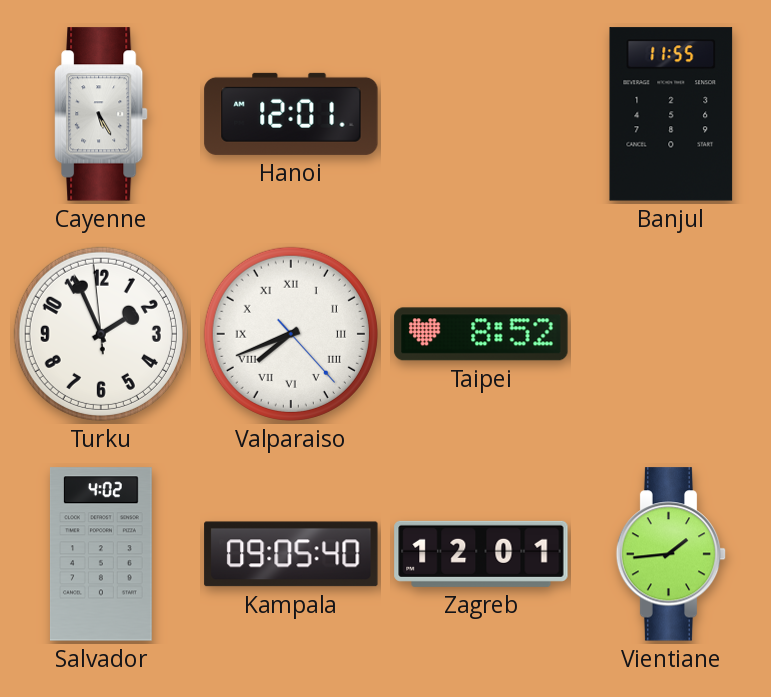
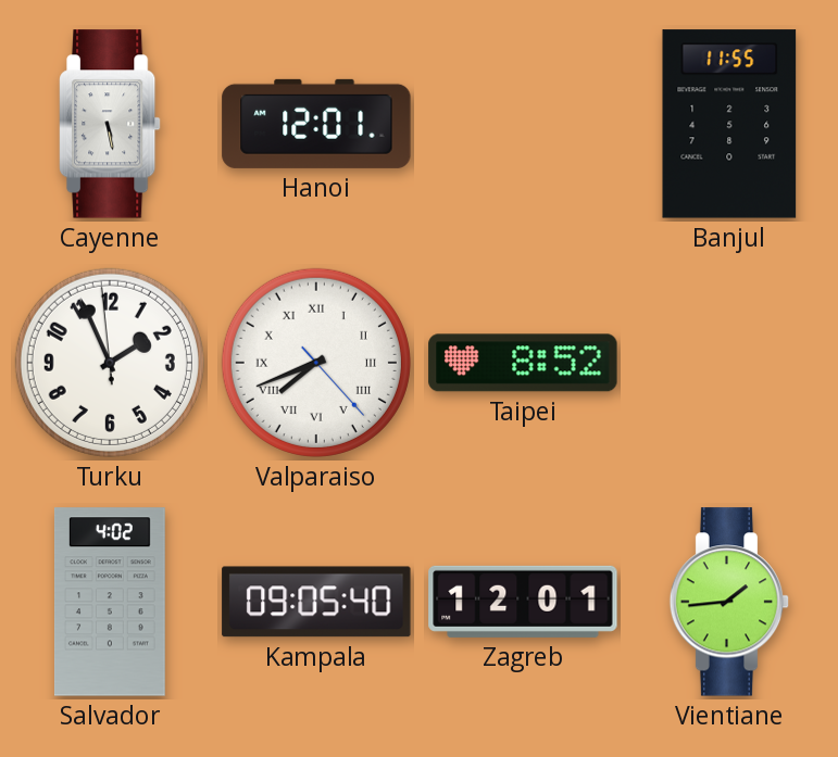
Cayenne: 5:25 -> 5:28
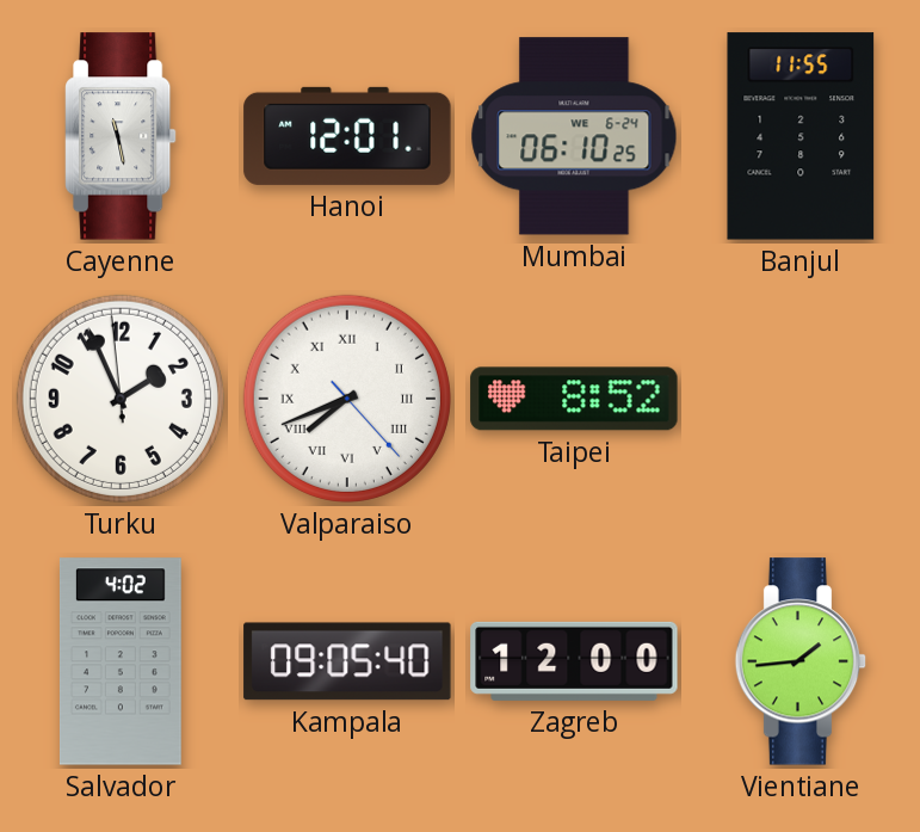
Cayenne: 5:28 -> 11:28
Mumbai: none -> 06:10
Zagreb: 12:01 -> 12:00
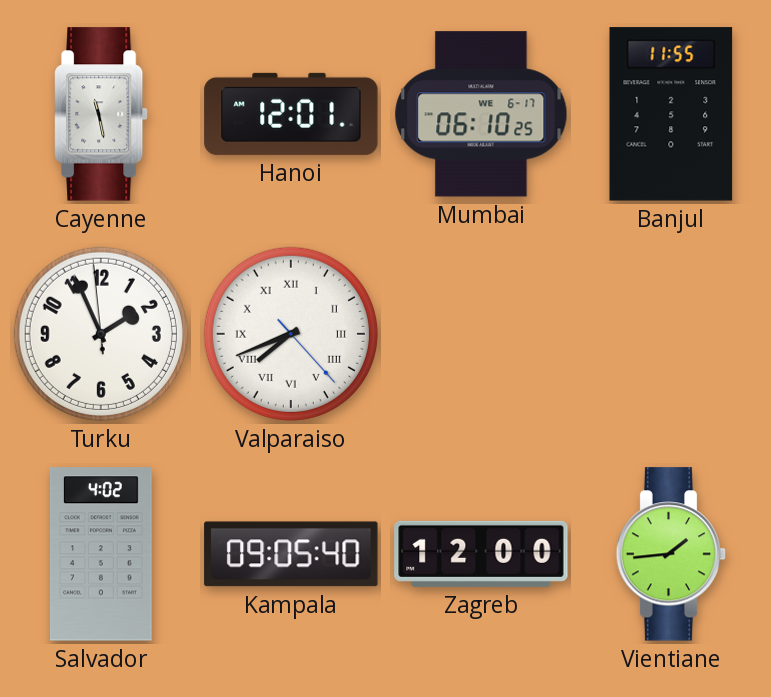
Mumbai date: WE 6-24 -> WE 6-17
Taipei: 8:52 -> none
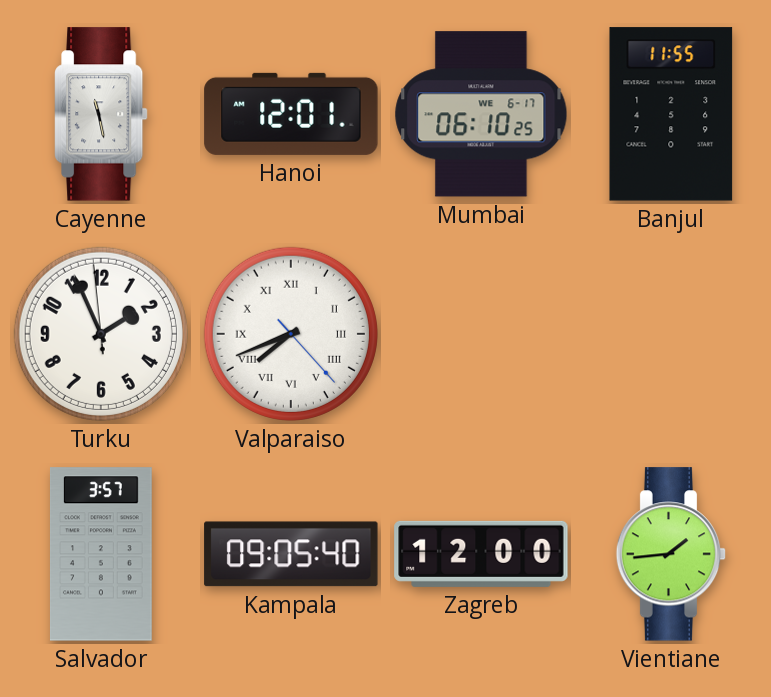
Salvador: 4:02 -> 3:57
